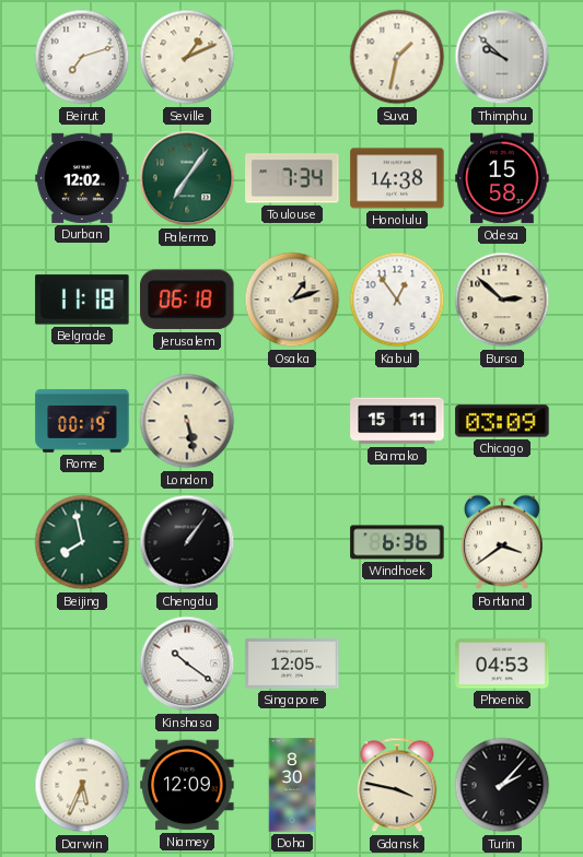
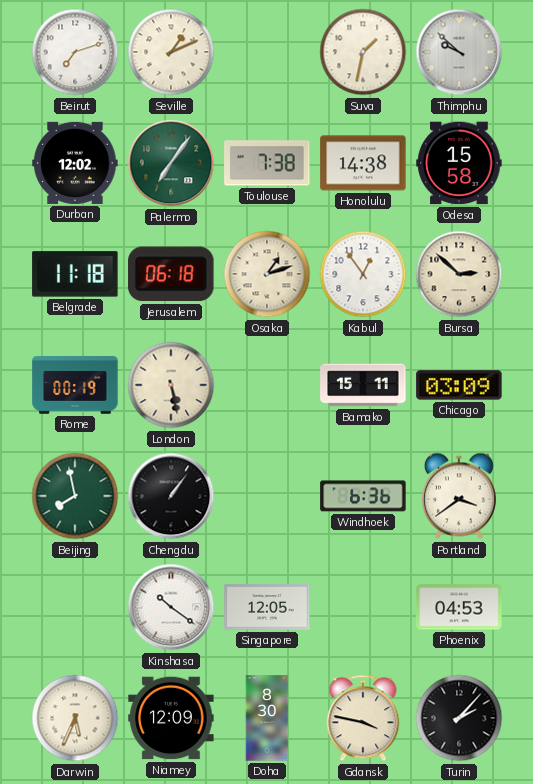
Toulouse: 7:34 -> 7:38
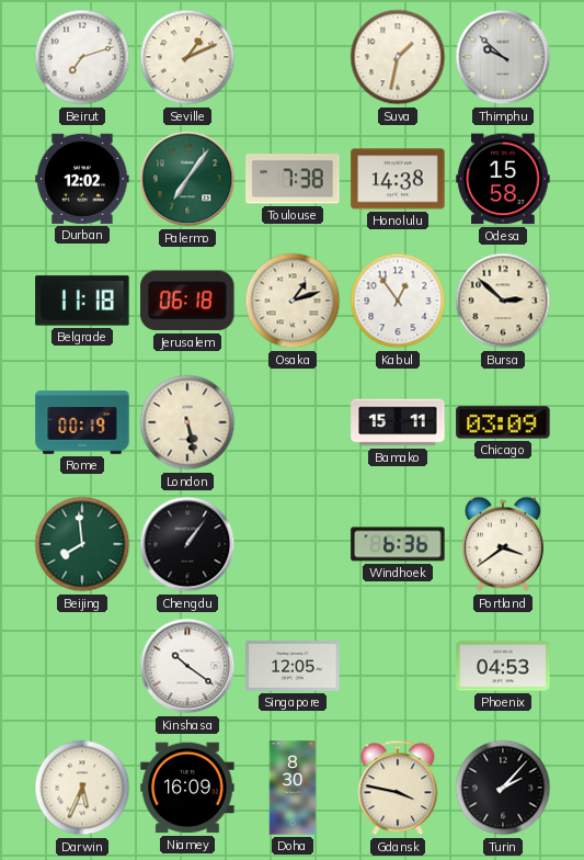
Beijing: 7:58 -> 7:59
Niamey: 12:09 -> 16:09
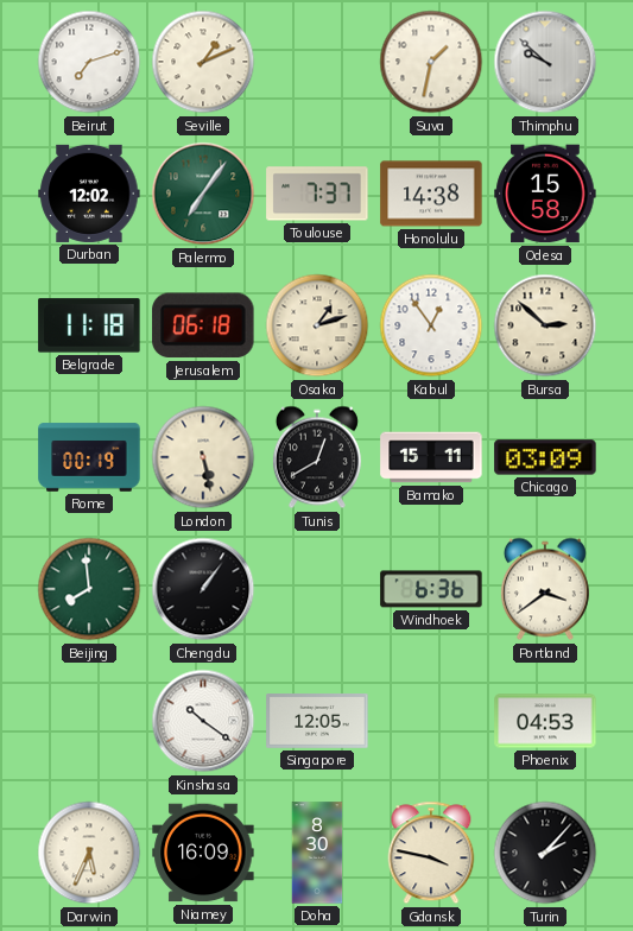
Toulouse: 7:38 -> 7:37
Tunis: none -> 12:40
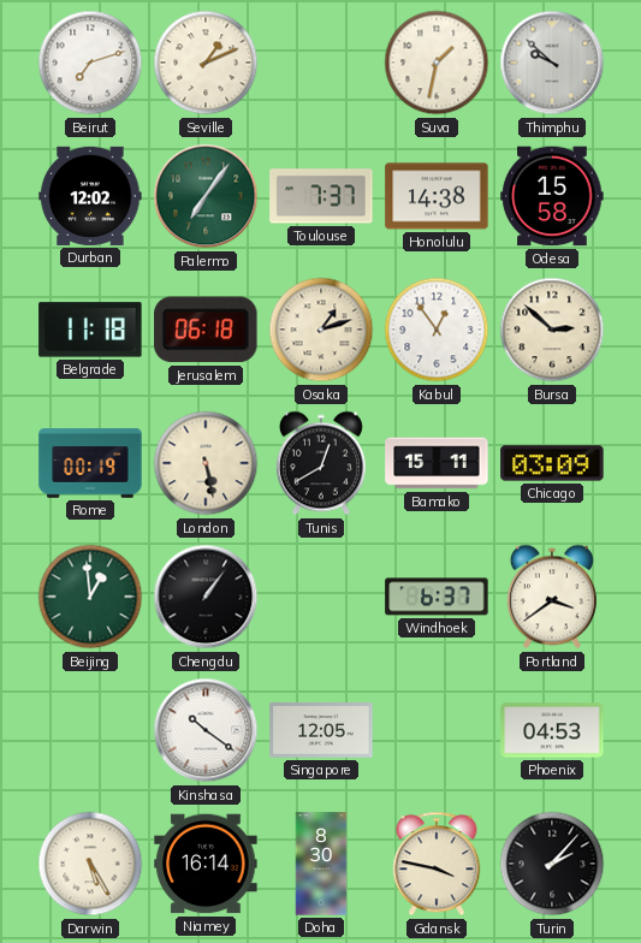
Beijing: 7:59 -> 12:59
Windhoek: 6:36 -> 6:37
Darwin: 5:34 -> 5:25
Niamey: 16:09 -> 16:14
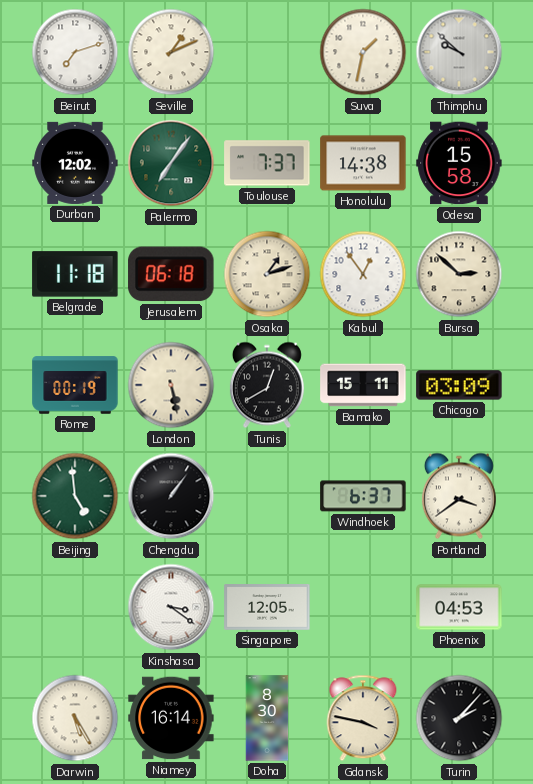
Beijing: 12:59 -> 4:59
Kinshasa: 10:21 -> 3:21
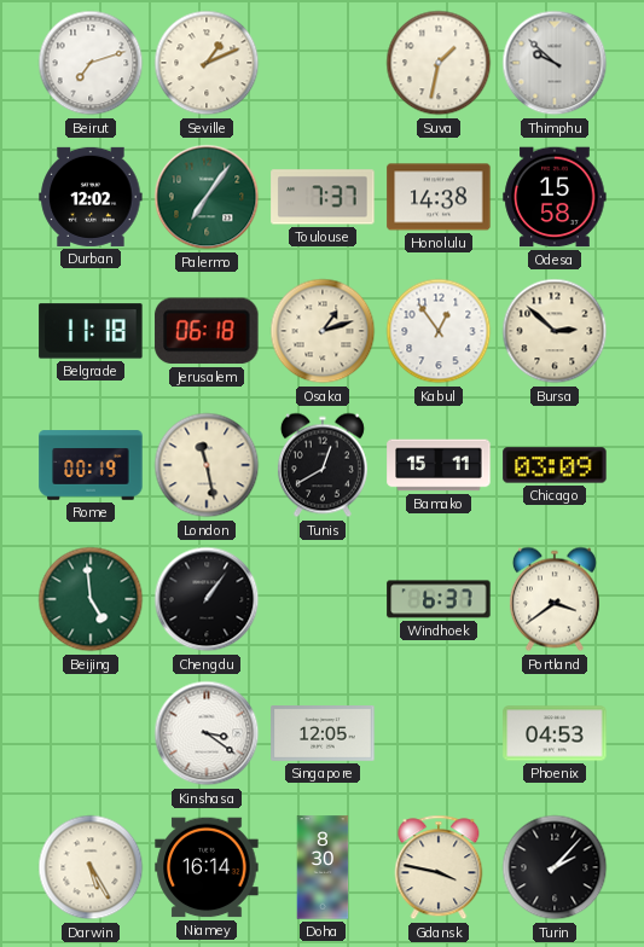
London: 5:28 -> 11:28
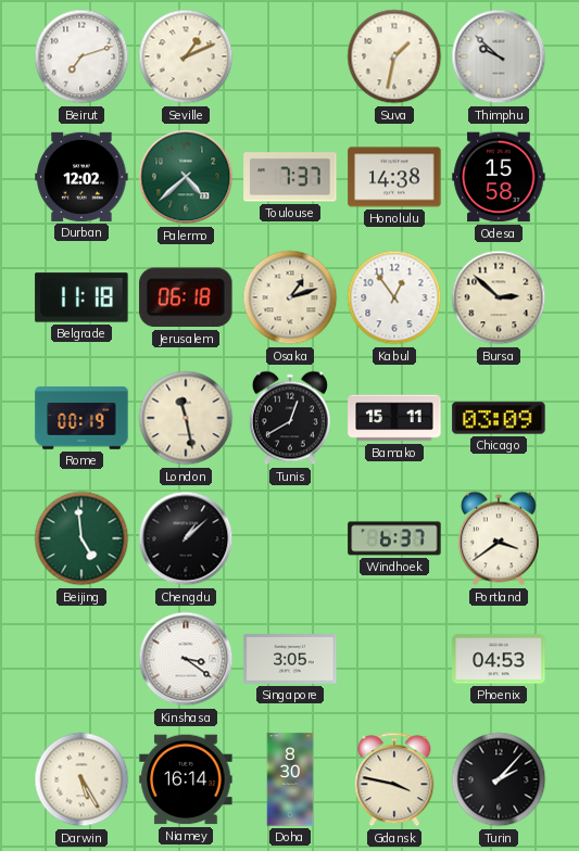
Palermo: 7:06 -> 4:38
Chengdu: 1:06 -> 1:08
Singapore: 12:05 -> 3:05
